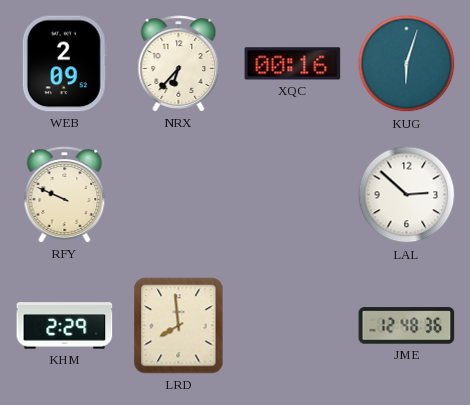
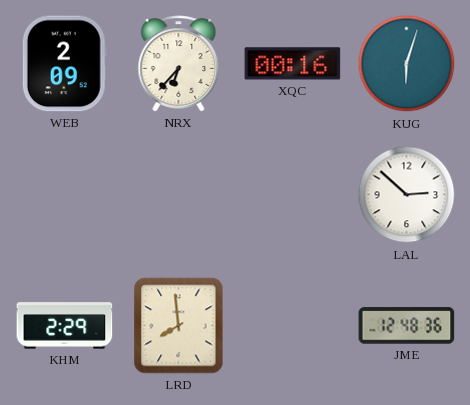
RFY: 9:49 -> none
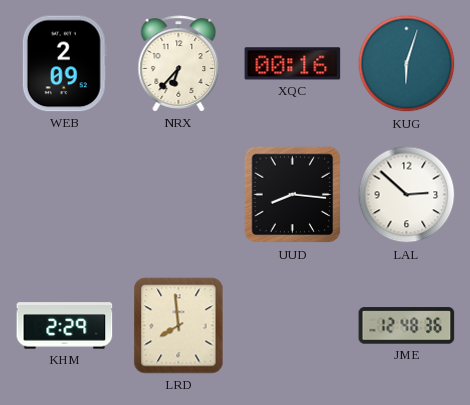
UUD: none -> 8:16
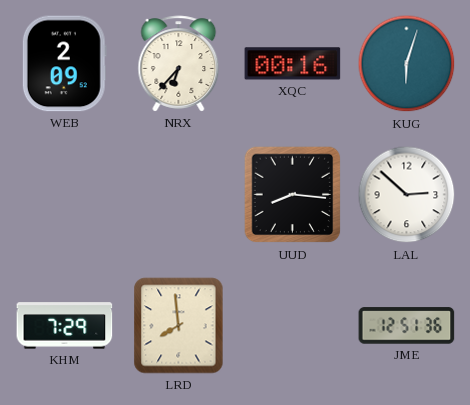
KHM: 2:29 -> 7:29
JME: 12:48 -> 12:51
